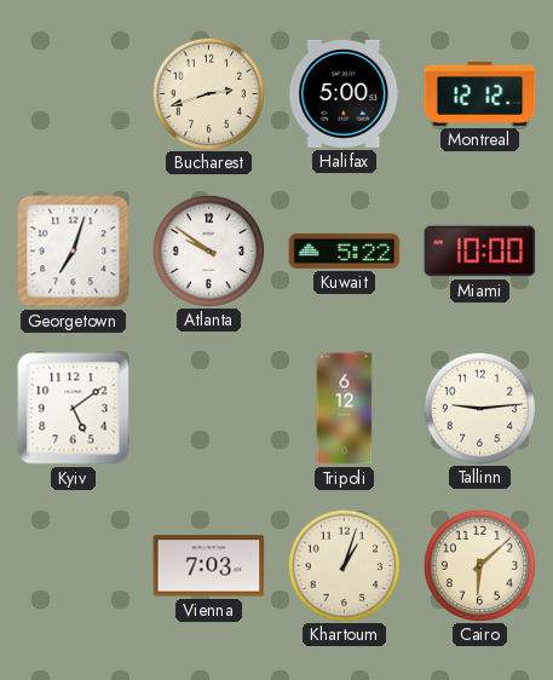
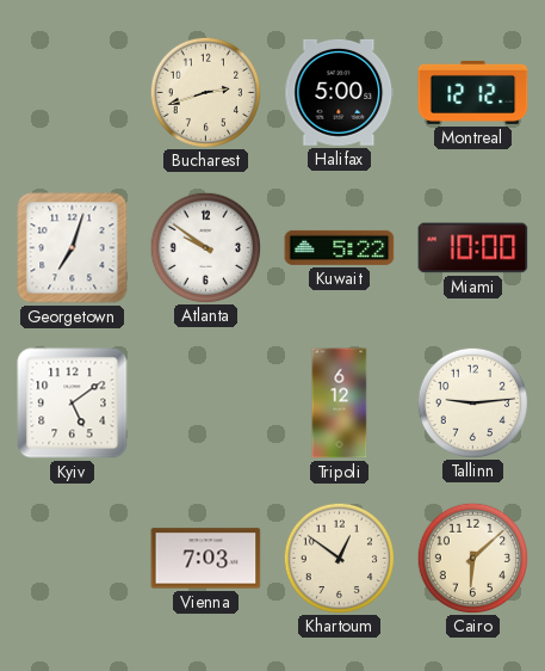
Khartoum: 1:03 -> 12:51
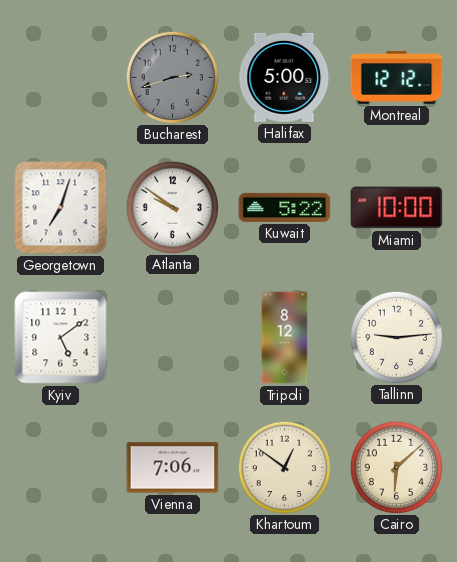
Bucharest dial: cream -> grey
Tripoli: 6:12 -> 8:12
Vienna: 7:03 -> 7:06
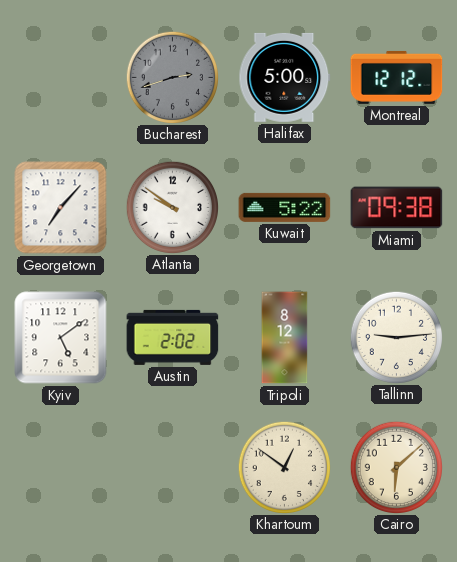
Georgetown: 7:03 -> 7:07
Miami: 10:00 -> 09:38
Austin: none -> 2:02
Vienna: 7:06 -> none
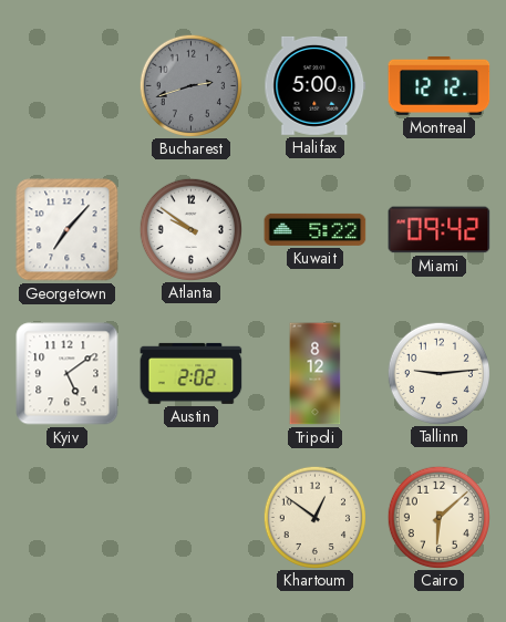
Miami: 09:38 -> 09:42
